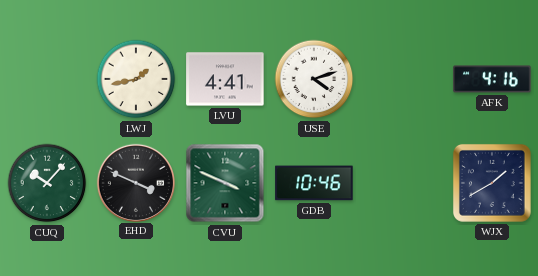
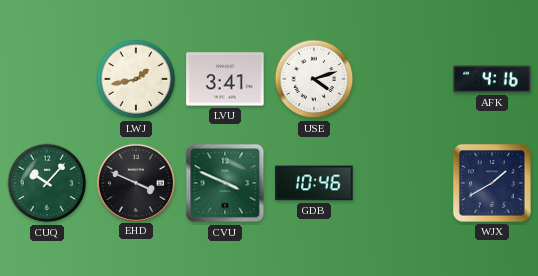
LVU: 4:41 -> 3:41
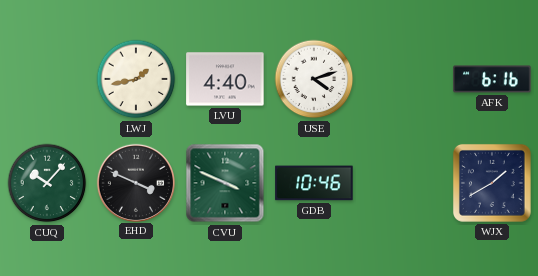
LVU: 3:41 -> 4:40
AFK: 4:16 -> 6:16
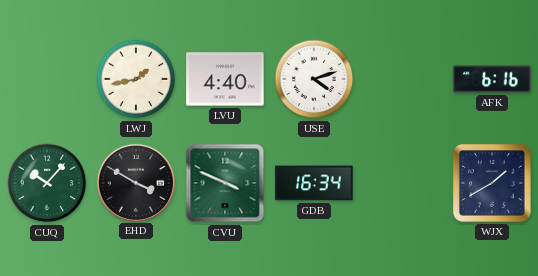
EHD: 3:49 -> 3:50
GDB: 10:46 -> 16:34
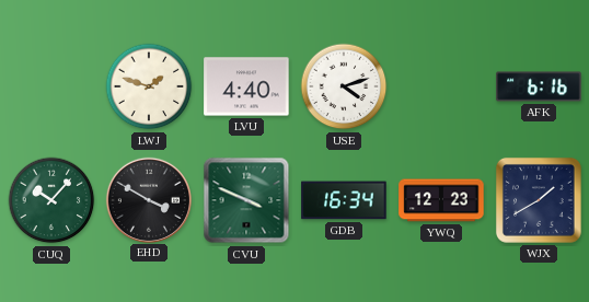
LWJ: 1:43 -> 1:48
YWQ: none -> 12:23
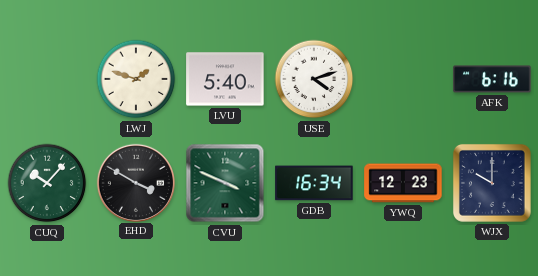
LVU: 4:40 -> 5:40
WJX: 1:40 -> 10:00
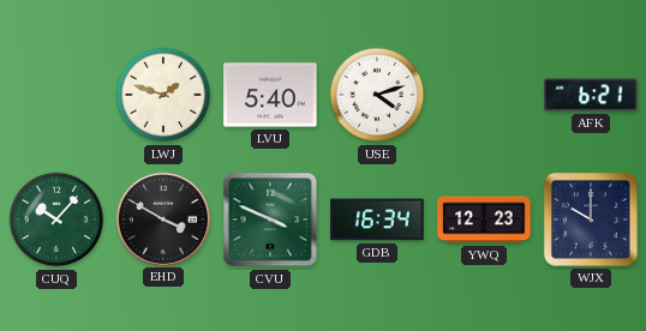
AFK: 6:16 -> 6:21
